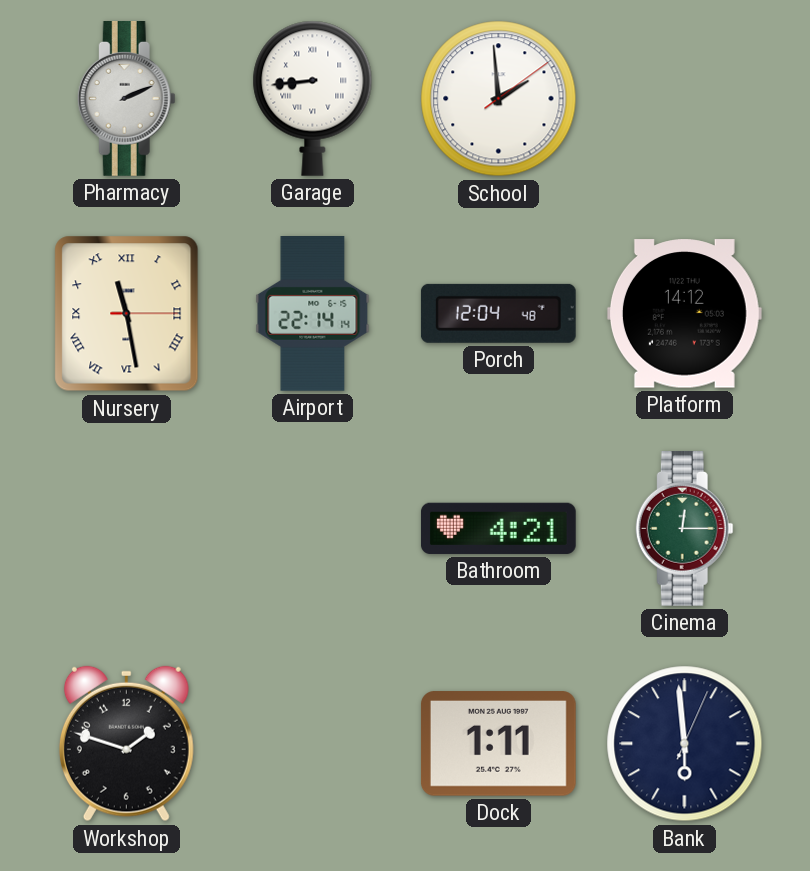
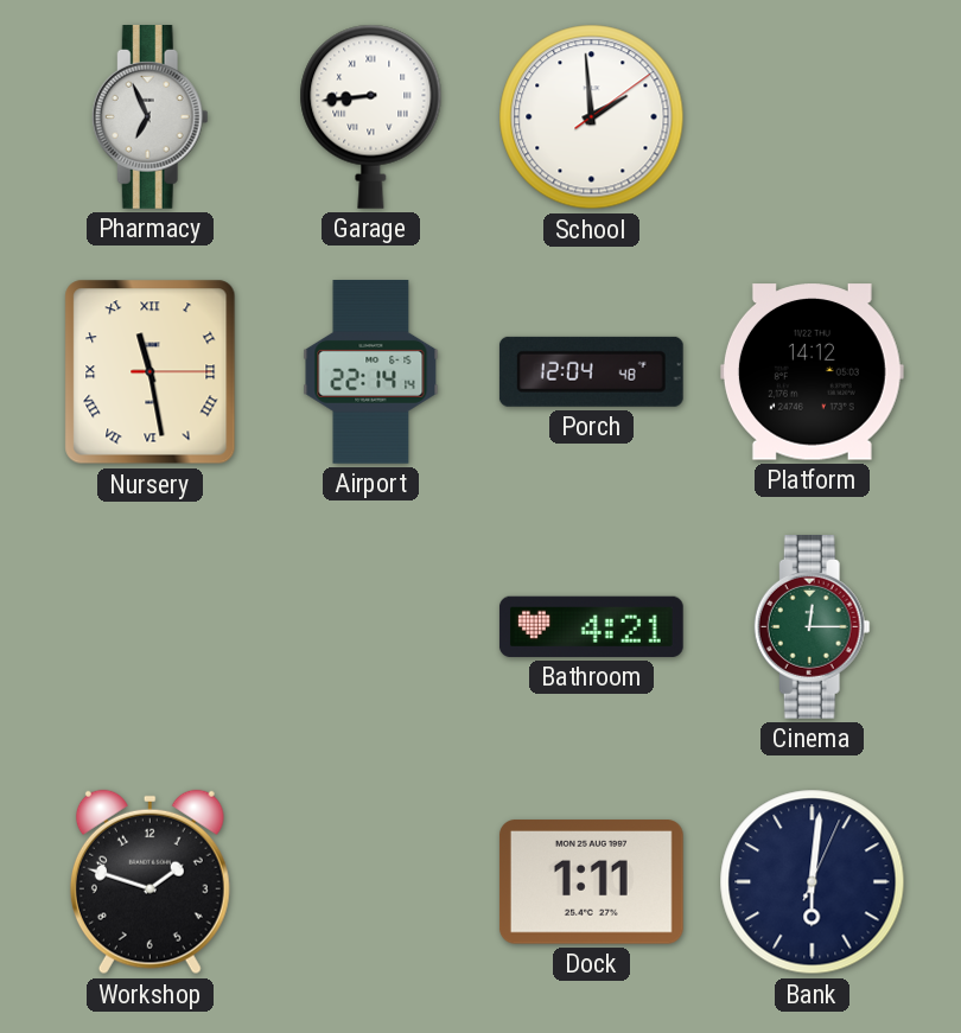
Pharmacy: 2:11 -> 6:56
Bank: 5:59 -> 6:01
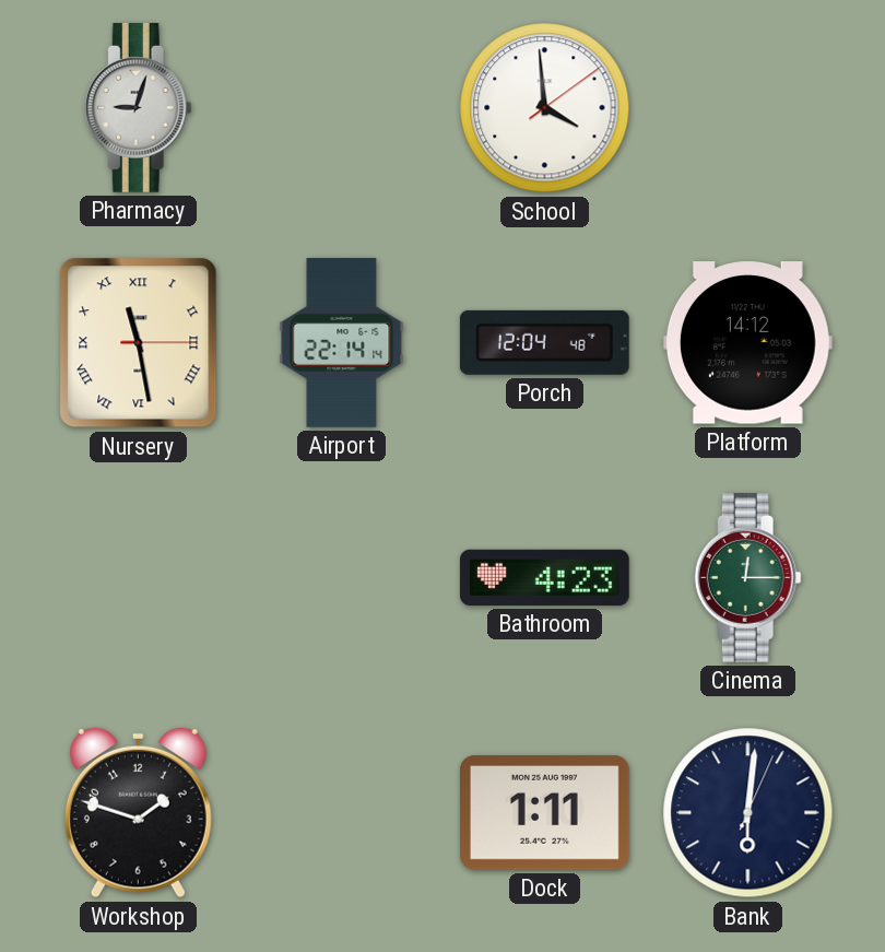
Pharmacy: 6:56 -> 9:03
Garage: 8:44 -> none
School: 1:59 -> 3:59
Bathroom: 4:21 -> 4:23
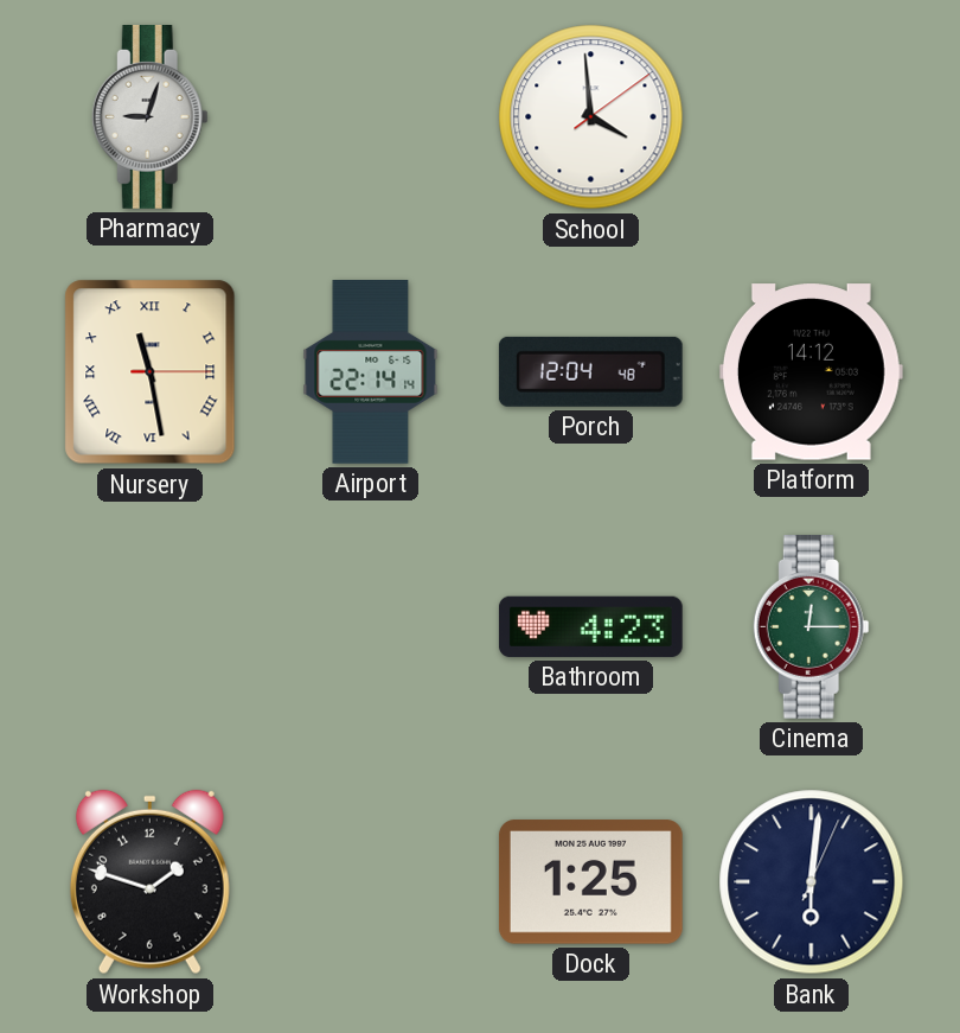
Dock: 1:11 -> 1:25
